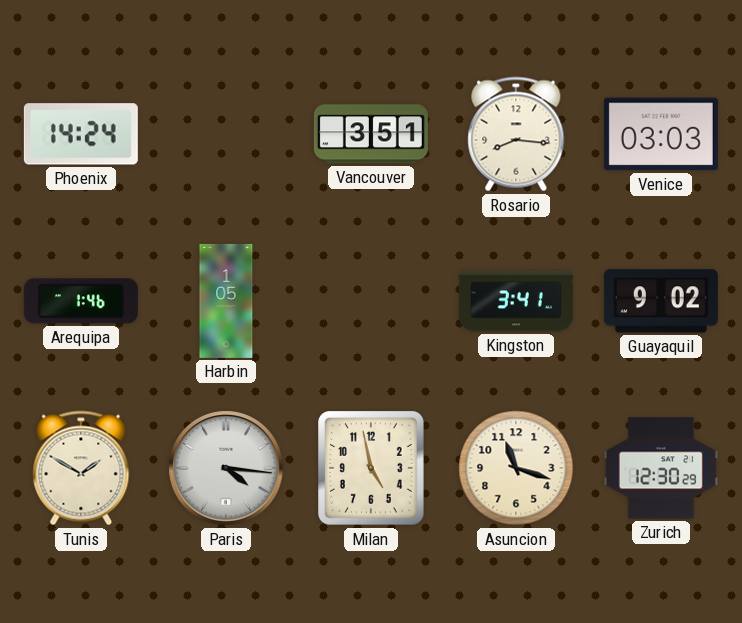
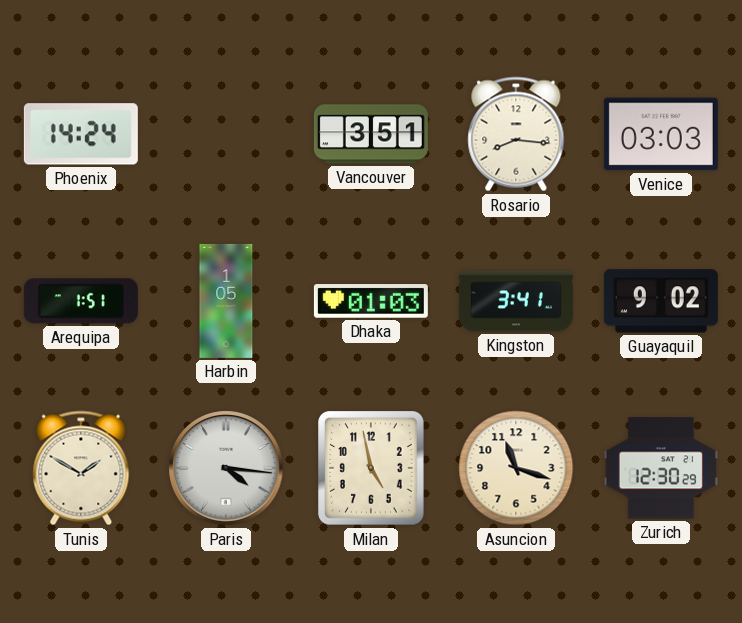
Arequipa: 1:46 -> 1:51
Dhaka: none -> 01:03
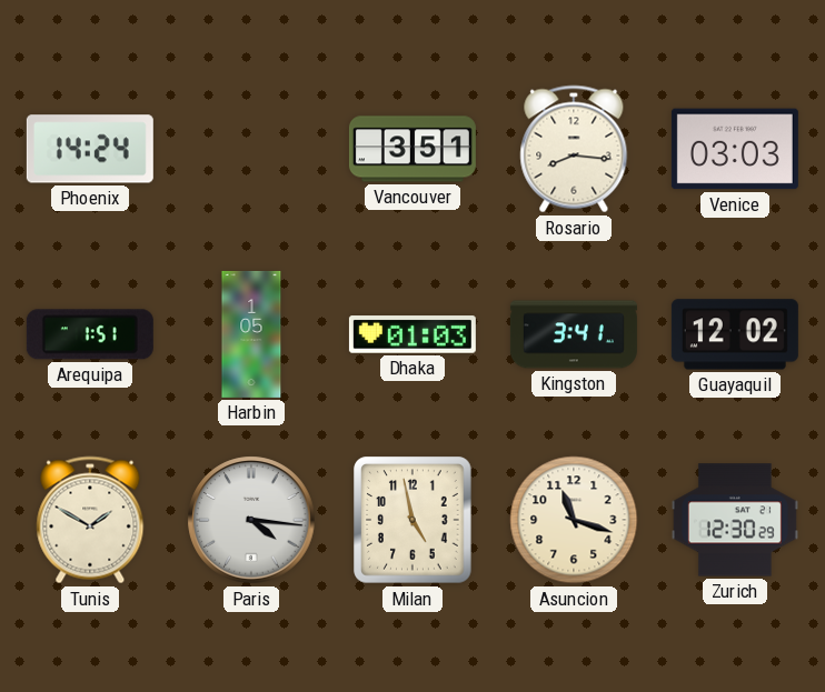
Guayaquil: 9:02 -> 12:02
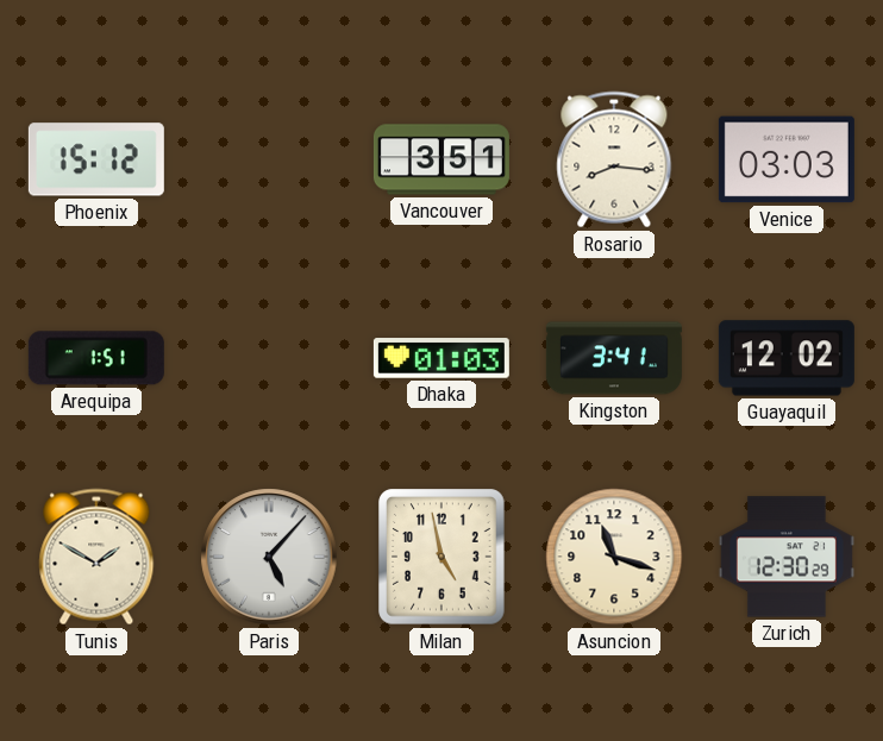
Phoenix: 14:24 -> 15:12
Harbin: 1:05 -> none
Paris: 4:16 -> 5:07
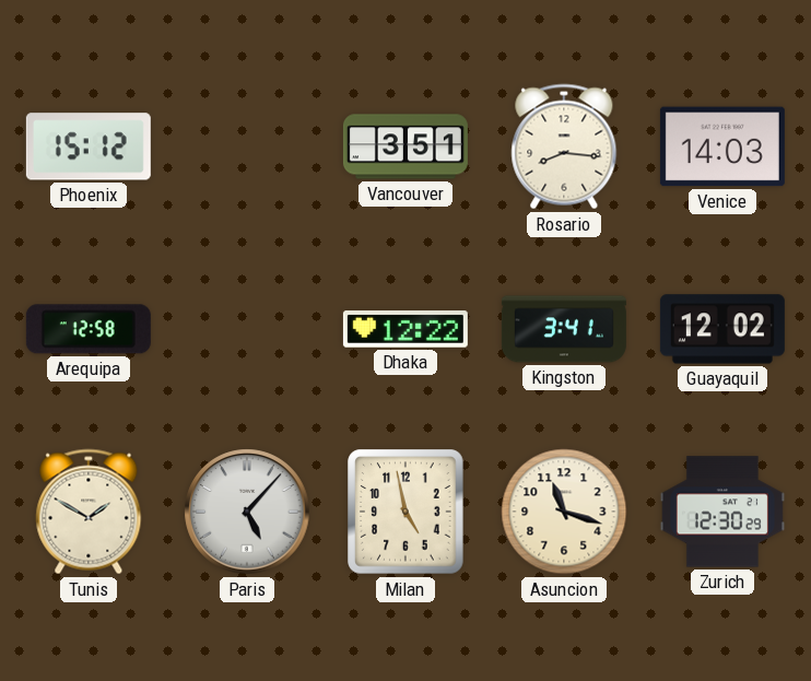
Venice: 03:03 -> 14:03
Arequipa: 1:51 -> 12:58
Dhaka: 01:03 -> 12:22
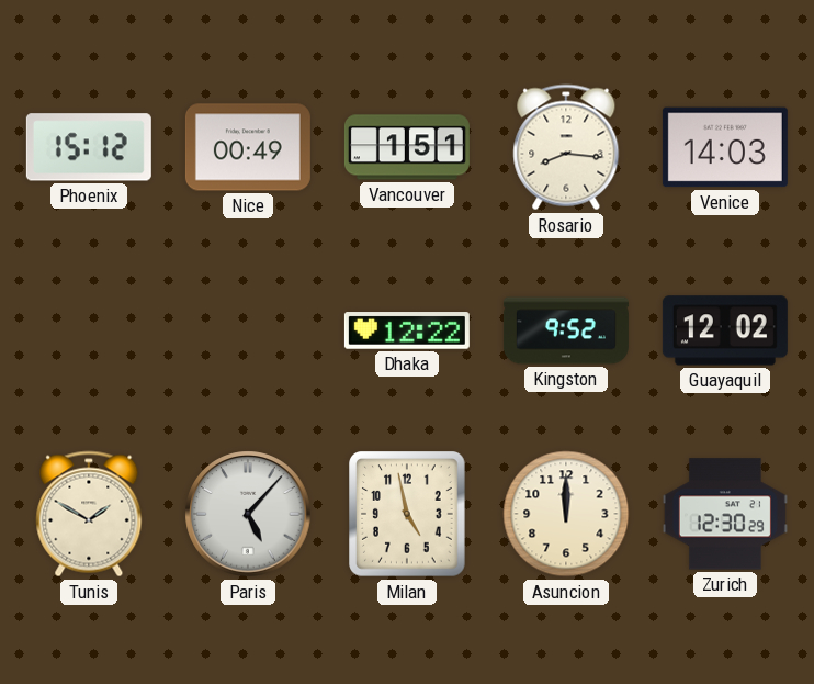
Nice: none -> 00:49
Vancouver: 3:51 -> 1:51
Arequipa: 12:58 -> none
Kingston: 3:41 -> 9:52
Asuncion: 11:18 -> 12:00
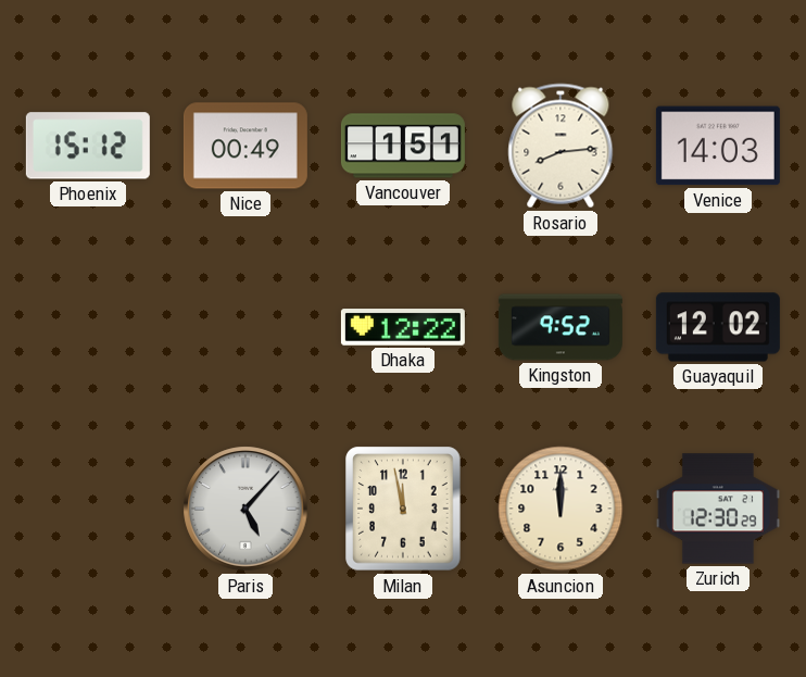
Rosario: 8:16 -> 8:14
Tunis: 1:50 -> none
Milan: 4:58 -> 11:58
